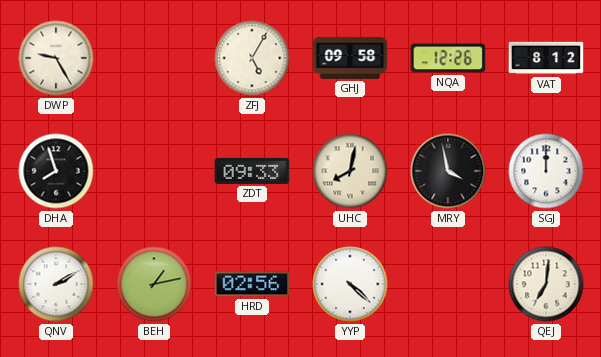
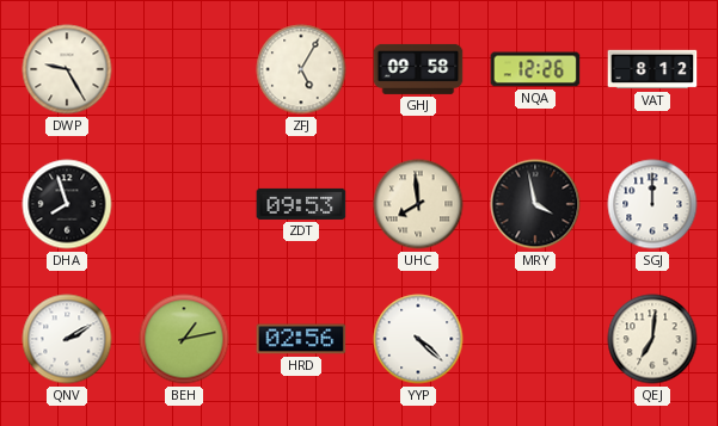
ZDT: 09:33 -> 09:53
UHC: 8:02 -> 7:59
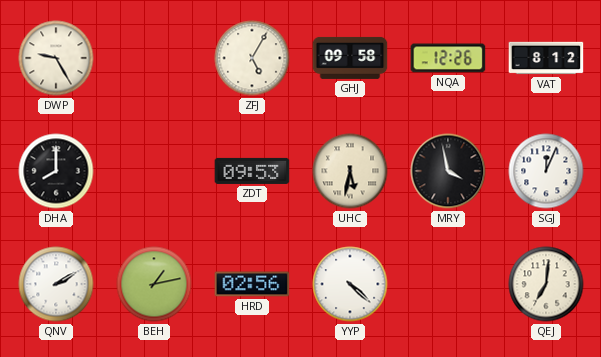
DHA: 7:57 -> 8:00
UHC: 7:59 -> 5:32
SGJ: 12:00 -> 12:04
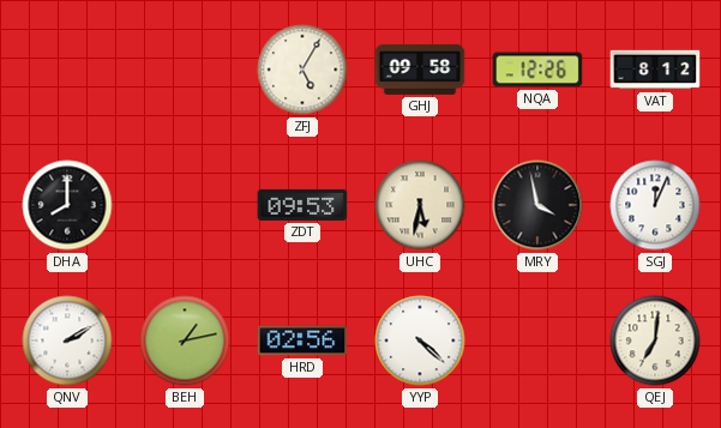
DWP: 9:25 -> none
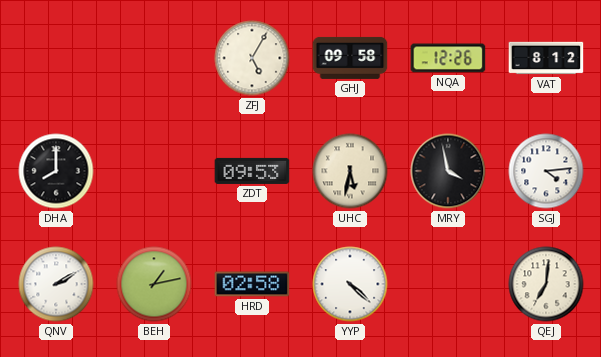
SGJ: 12:04 -> 4:14
HRD: 02:56 -> 02:58
